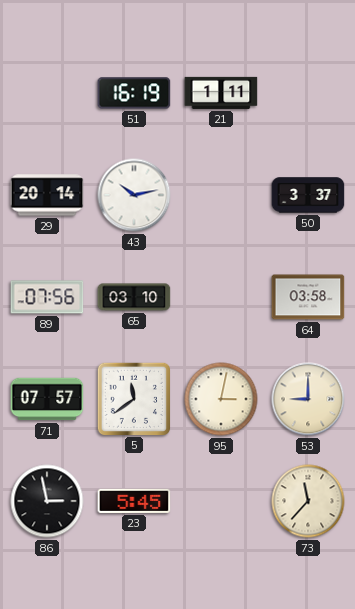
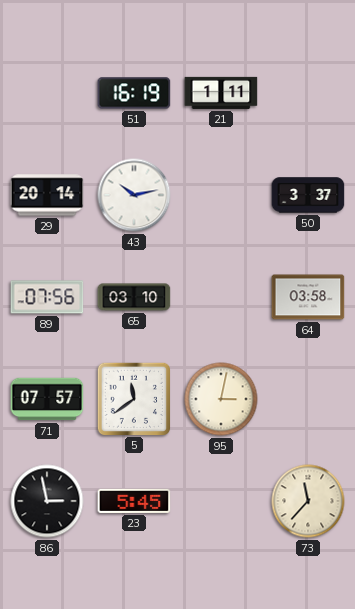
53: 9:00 -> none
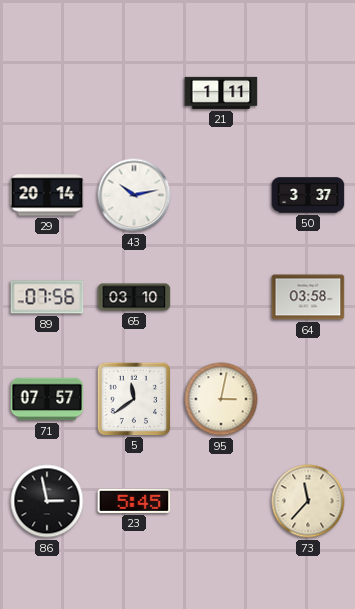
51: 16:19 -> none
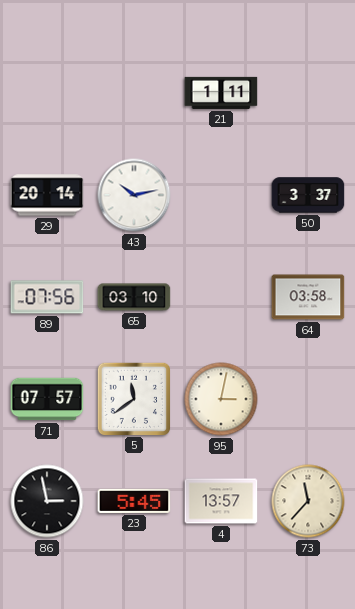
4: none -> 13:57
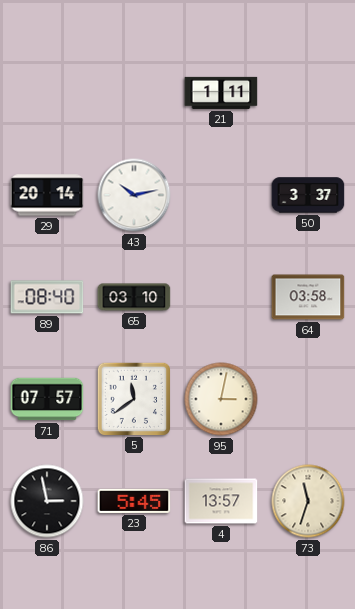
89: 07:56 -> 08:40
73: 11:37 -> 11:33
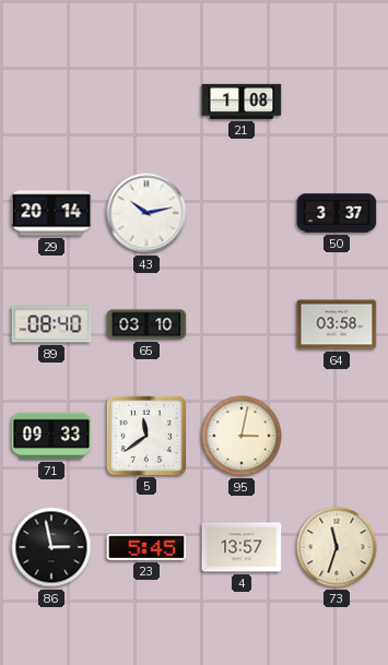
21: 1:11 -> 1:08
71: 07:57 -> 09:33
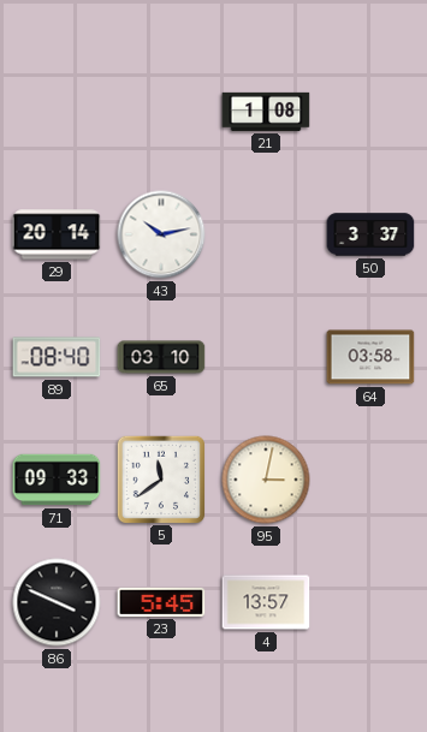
86: 2:58 -> 3:49
73: 11:33 -> none
